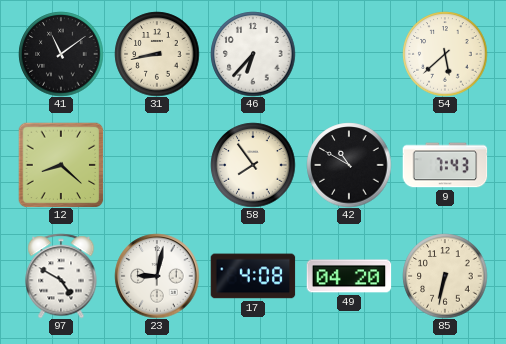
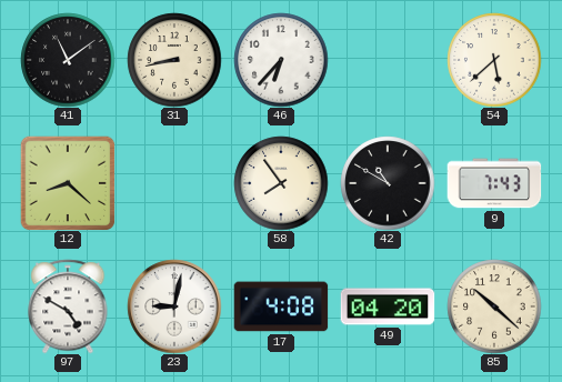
85: 6:32 -> 10:22
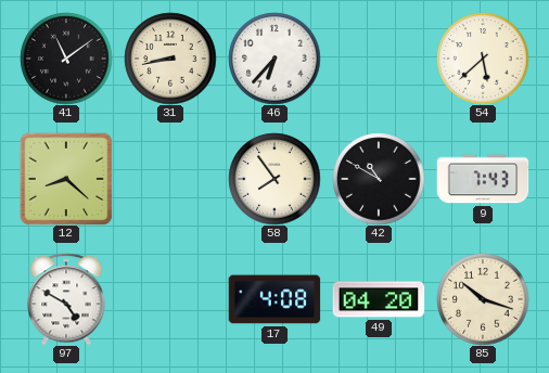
23: 9:02 -> none
85: 10:22 -> 10:18
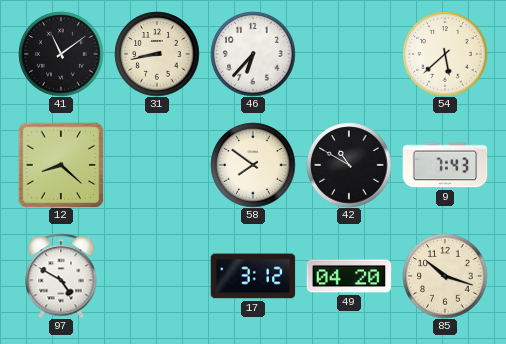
58: 7:54 -> 7:51
17: 4:08 -> 3:12
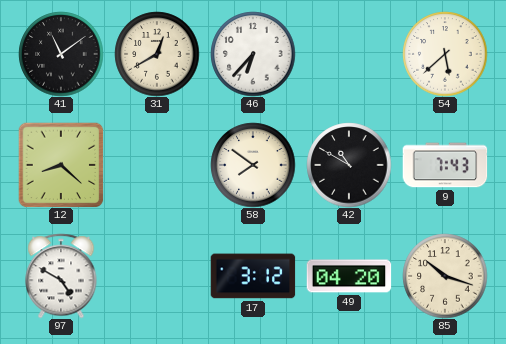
31: 8:43 -> 12:40
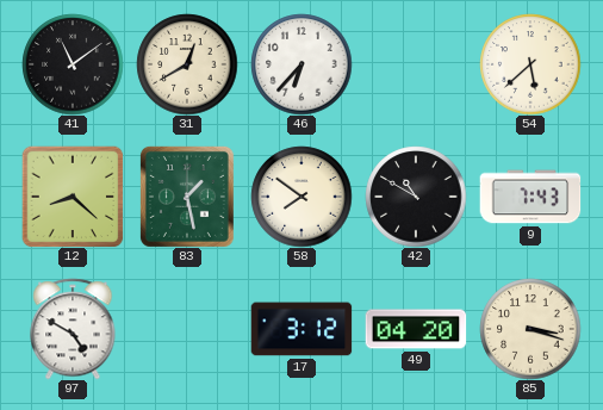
83: none -> 1:28
85: 10:18 -> 3:18
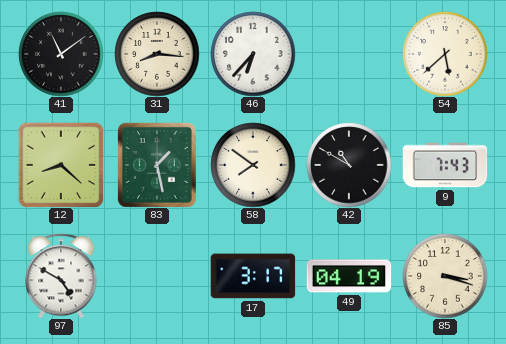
31: 12:40 -> 8:16
17: 3:12 -> 3:17
49: 04:20 -> 04:19
